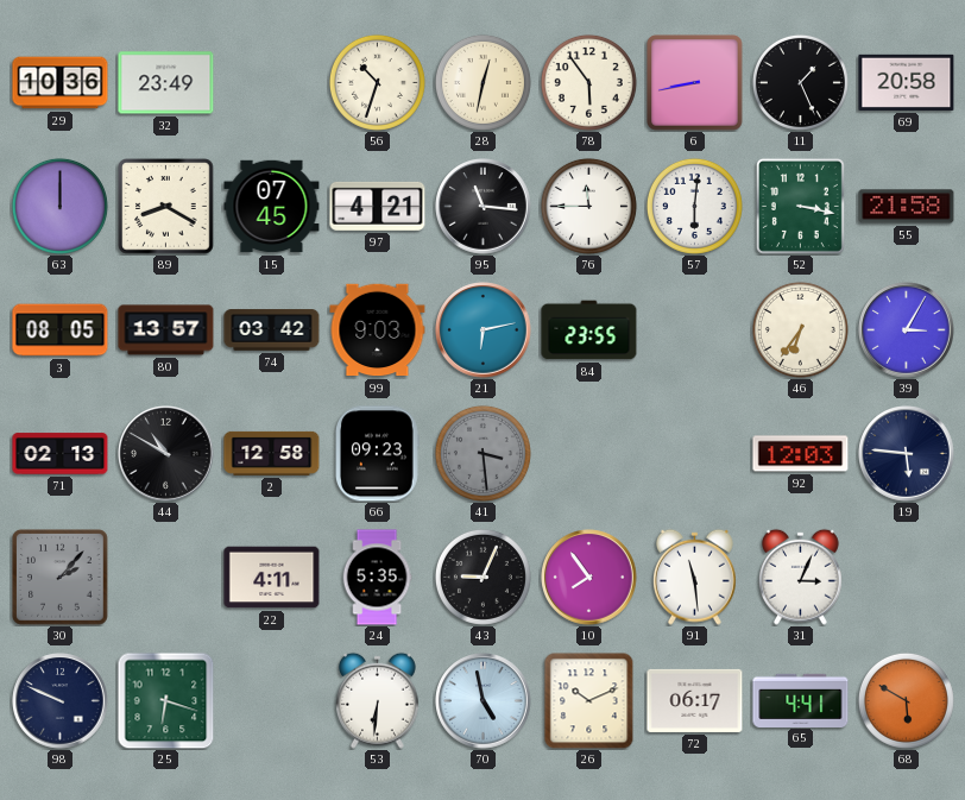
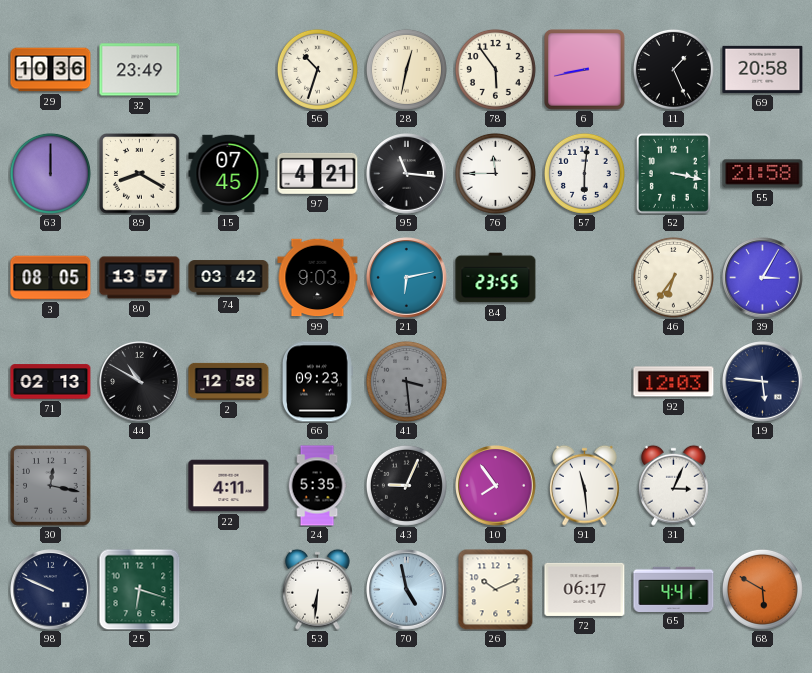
30: 2:07 -> 12:17
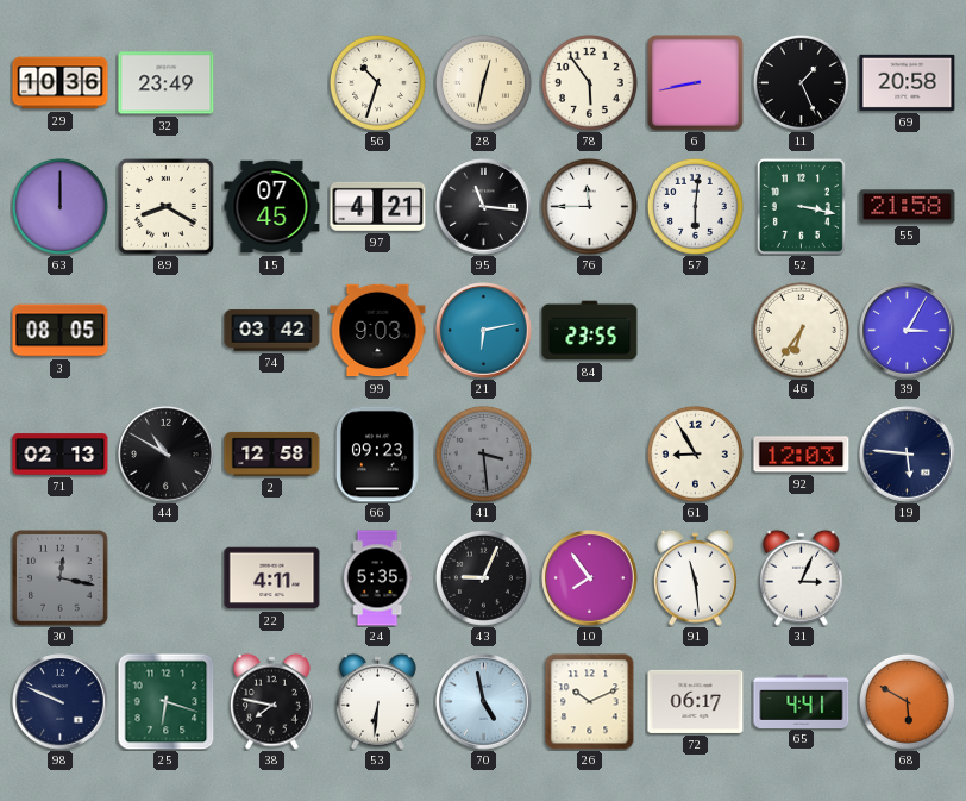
80: 13:57 -> none
61: none -> 8:55
38: none -> 7:47
